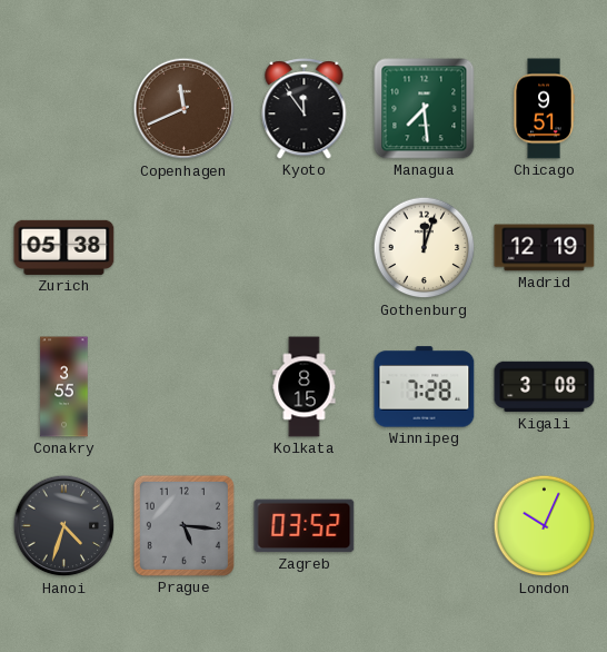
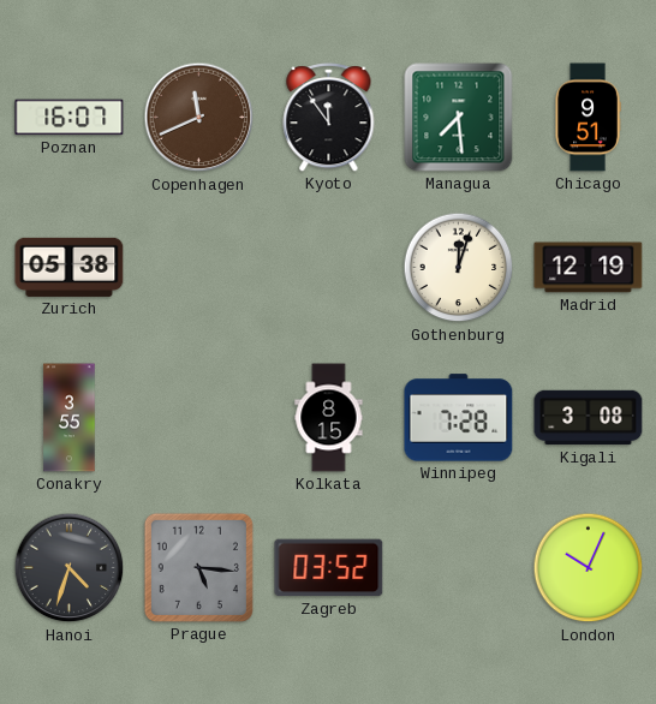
Poznan: none -> 16:07
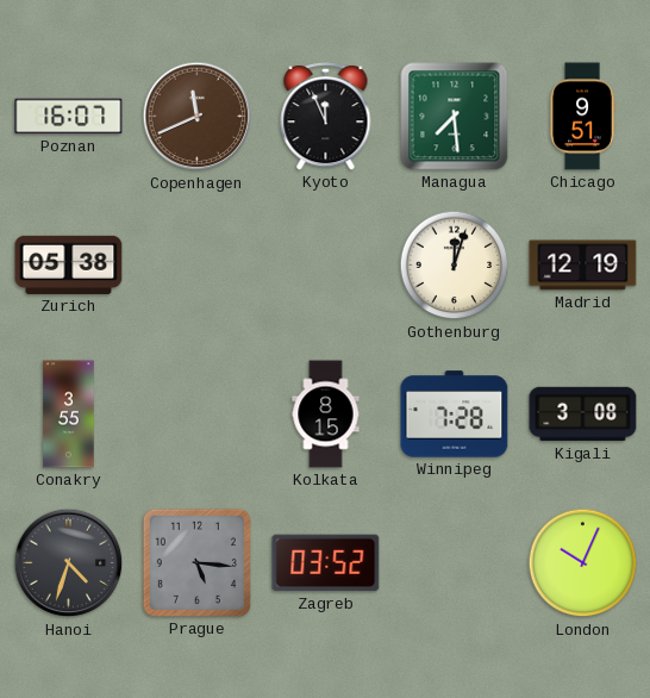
Kyoto: 11:54 -> 11:56
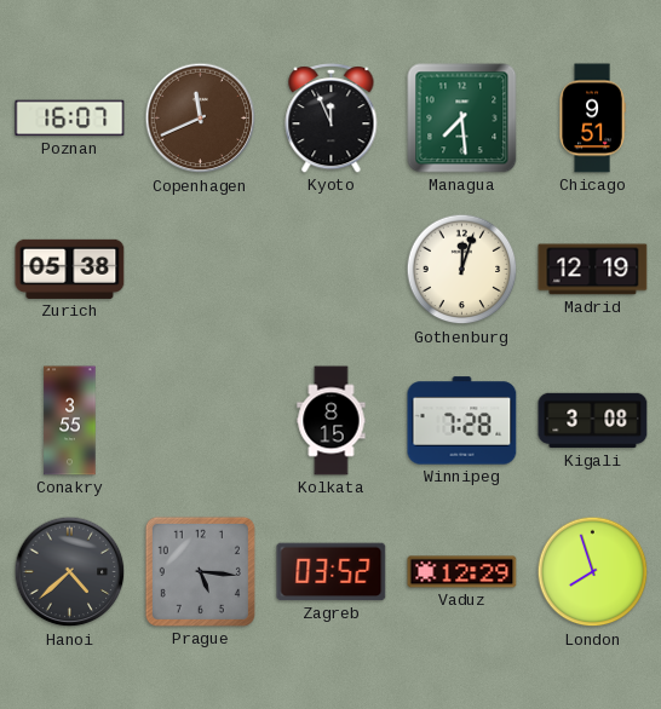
Hanoi: 4:33 -> 4:38
Vaduz: none -> 12:29
London: 10:04 -> 7:57
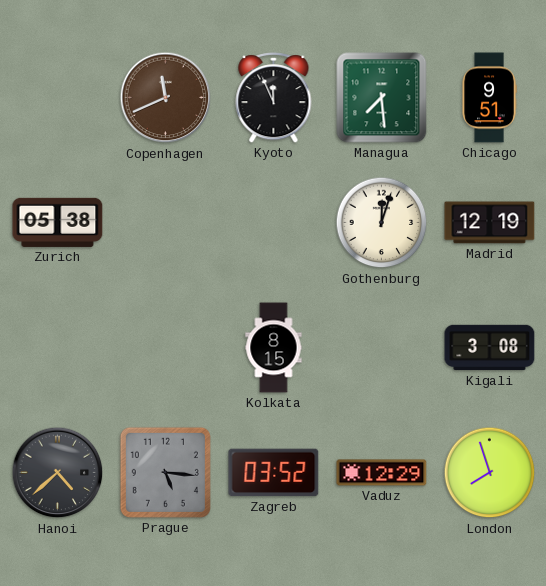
Poznan: 16:07 -> none
Conakry: 3:55 -> none
Winnipeg: 7:28 -> none
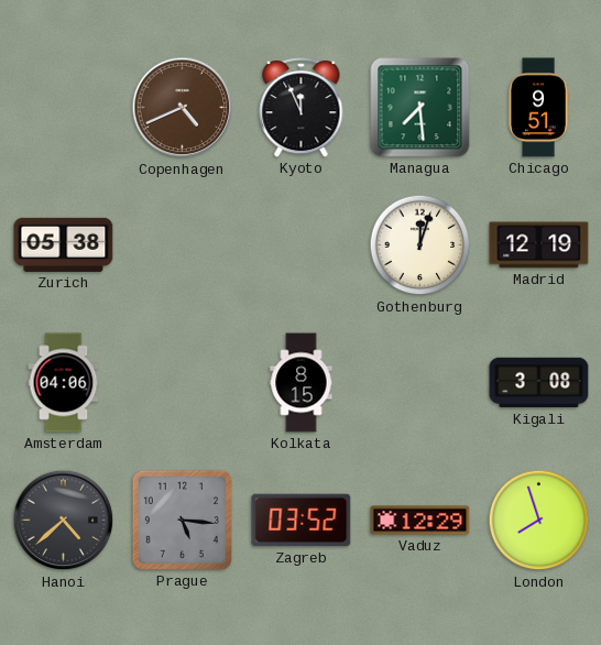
Copenhagen: 11:41 -> 4:41
Amsterdam: none -> 04:06
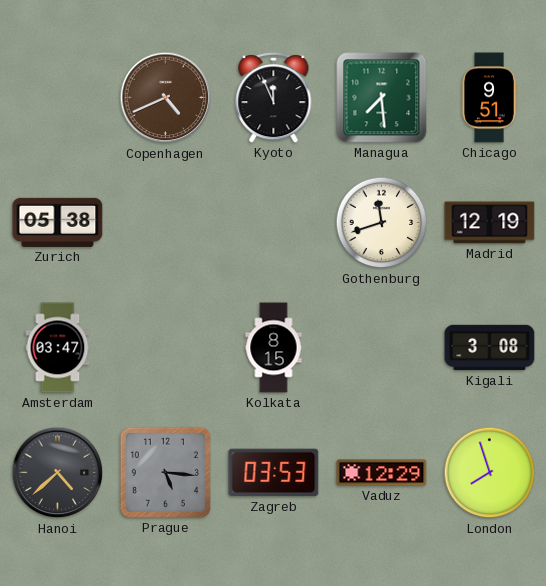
Gothenburg: 12:03 -> 11:42
Amsterdam: 04:06 -> 03:47
Zagreb: 03:52 -> 03:53
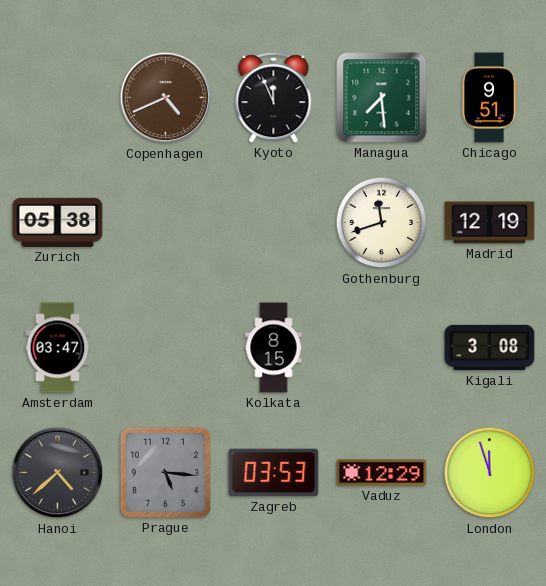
London: 7:57 -> 11:57
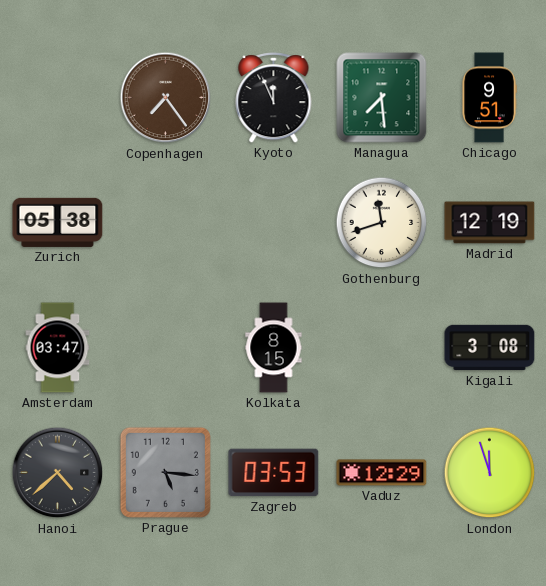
Copenhagen: 4:41 -> 7:24
